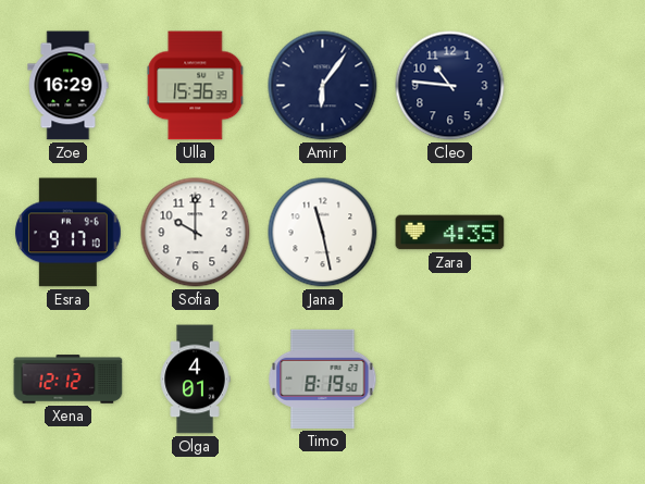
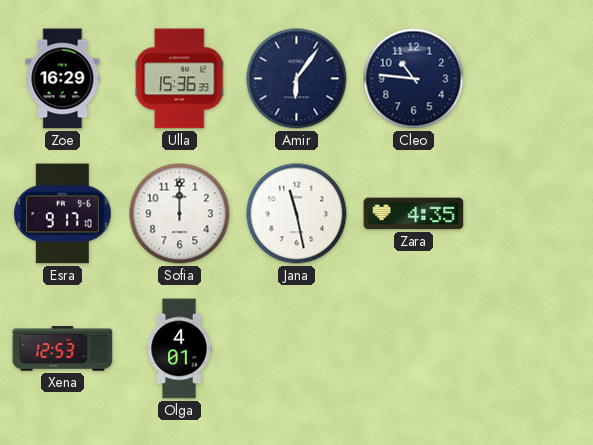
Sofia: 10:00 -> 12:00
Xena: 12:12 -> 12:53
Timo: 8:19 -> none
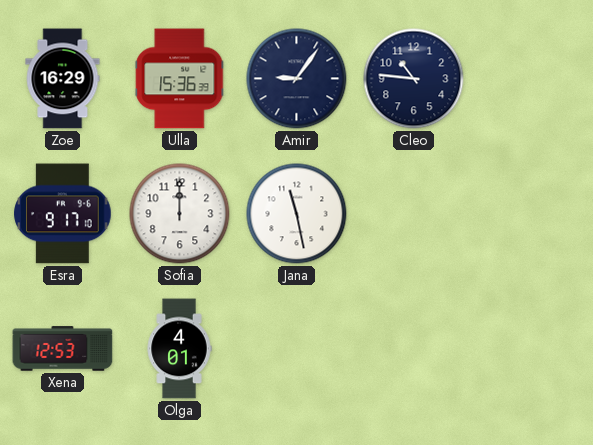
Amir: 6:06 -> 9:06
Zara: 4:35 -> none
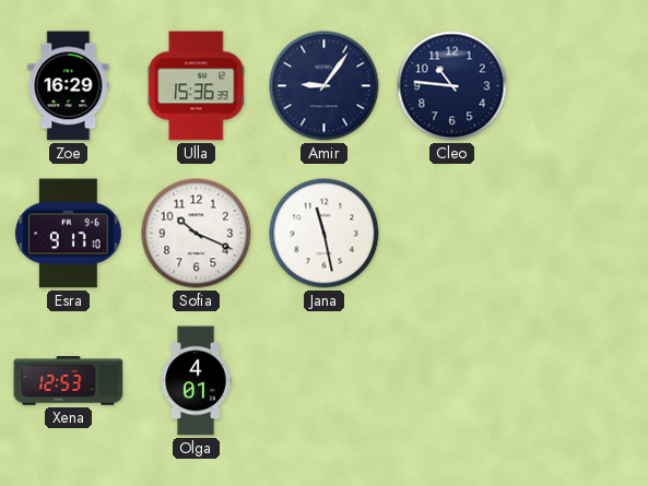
Sofia: 12:00 -> 10:19
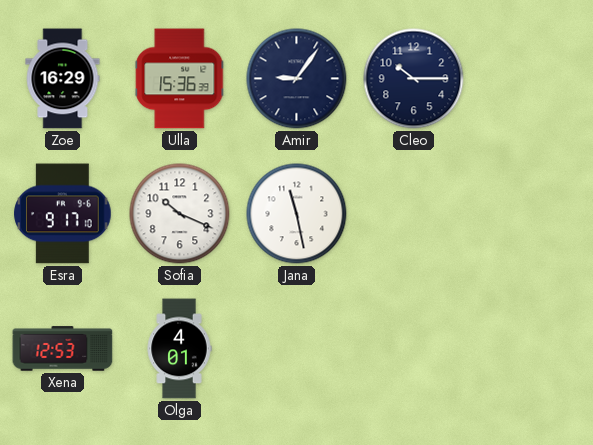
Cleo: 10:46 -> 10:15
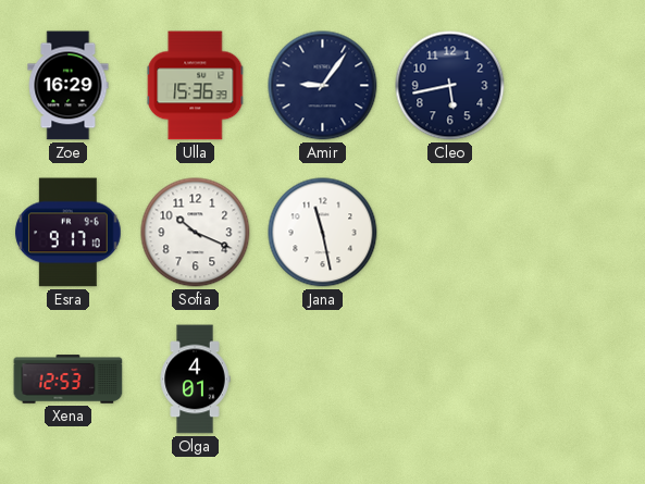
Cleo: 10:15 -> 5:43
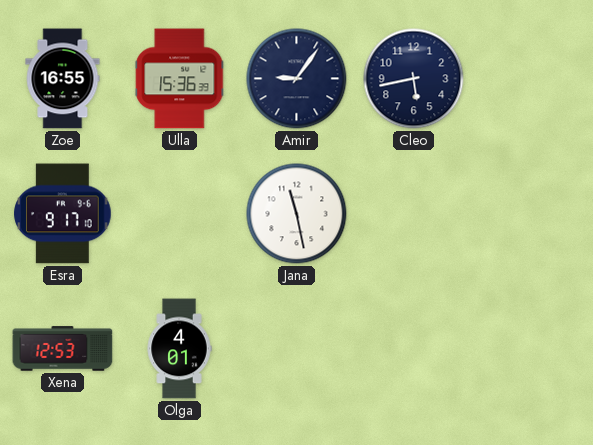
Zoe: 16:29 -> 16:55
Sofia: 10:19 -> none
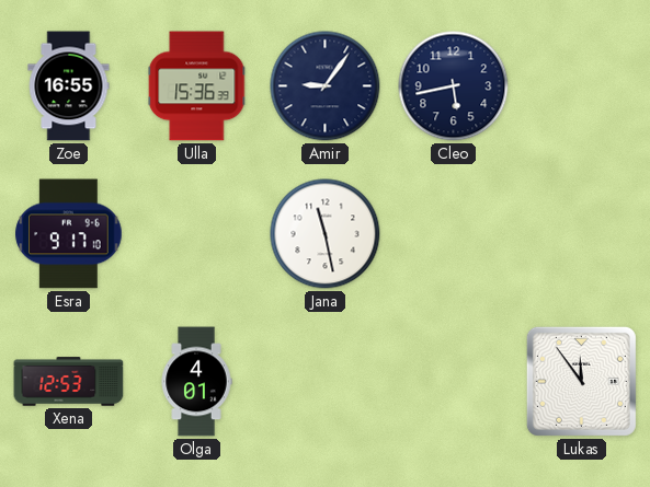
Lukas: none -> 11:54
